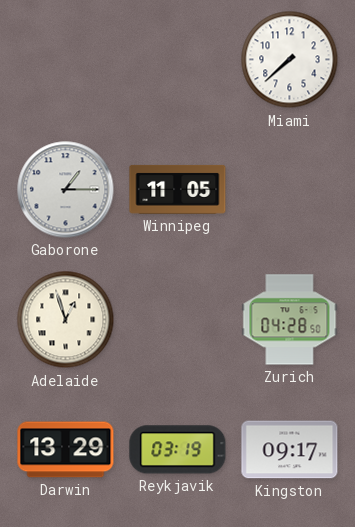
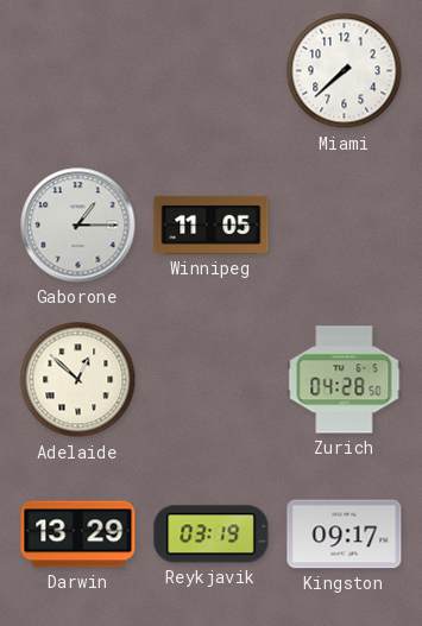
Adelaide: 12:57 -> 12:52
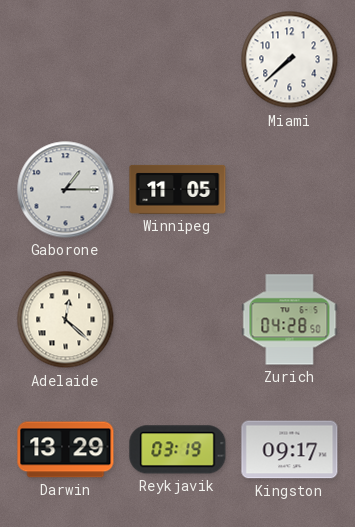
Adelaide: 12:52 -> 12:22
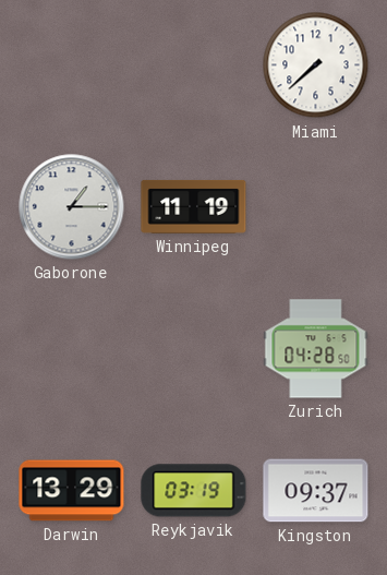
Winnipeg: 11:05 -> 11:19
Adelaide: 12:22 -> none
Kingston: 09:17 -> 09:37
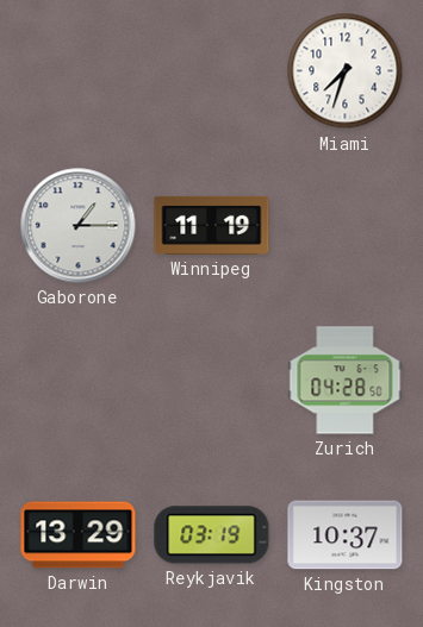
Miami: 7:38 -> 7:33
Kingston: 09:37 -> 10:37
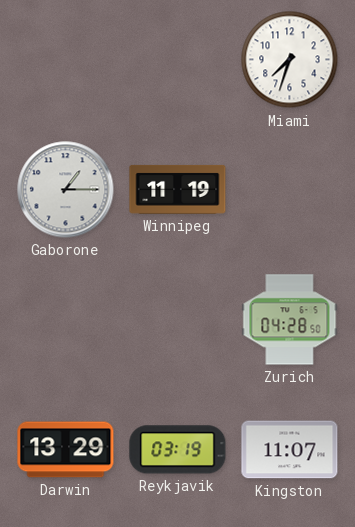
Kingston: 10:37 -> 11:07
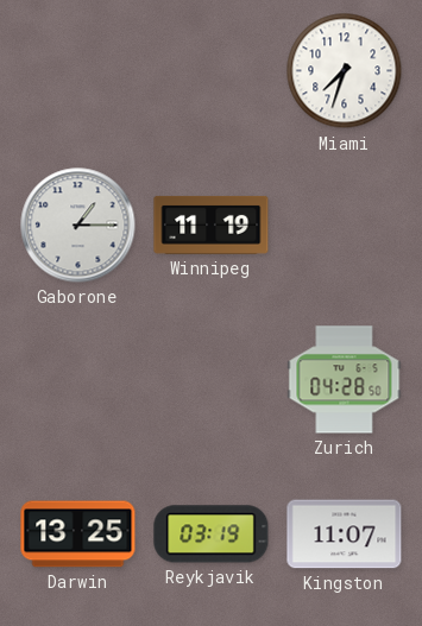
Darwin: 13:29 -> 13:25
